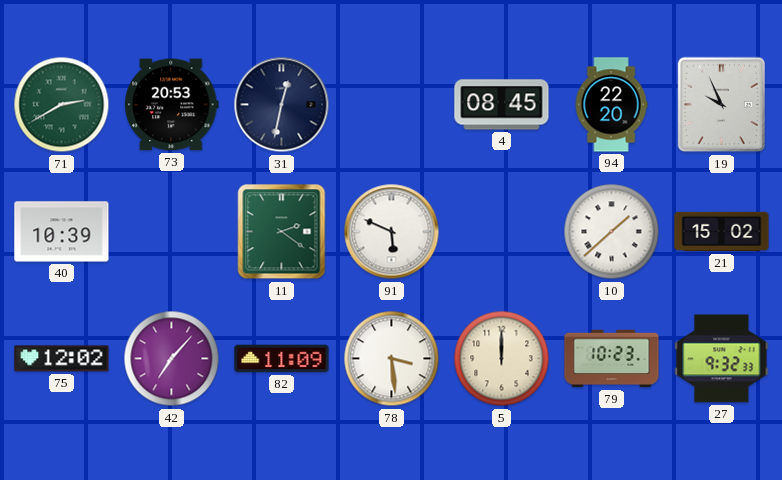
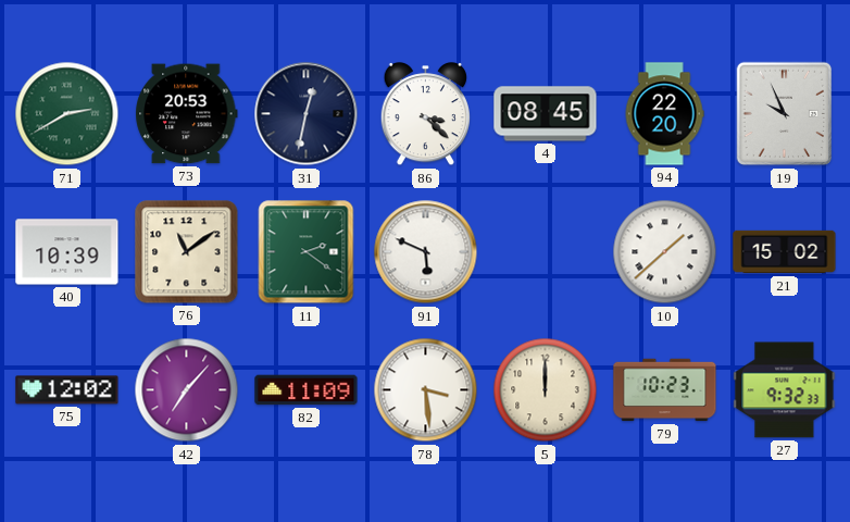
86: none -> 3:22
76: none -> 11:09
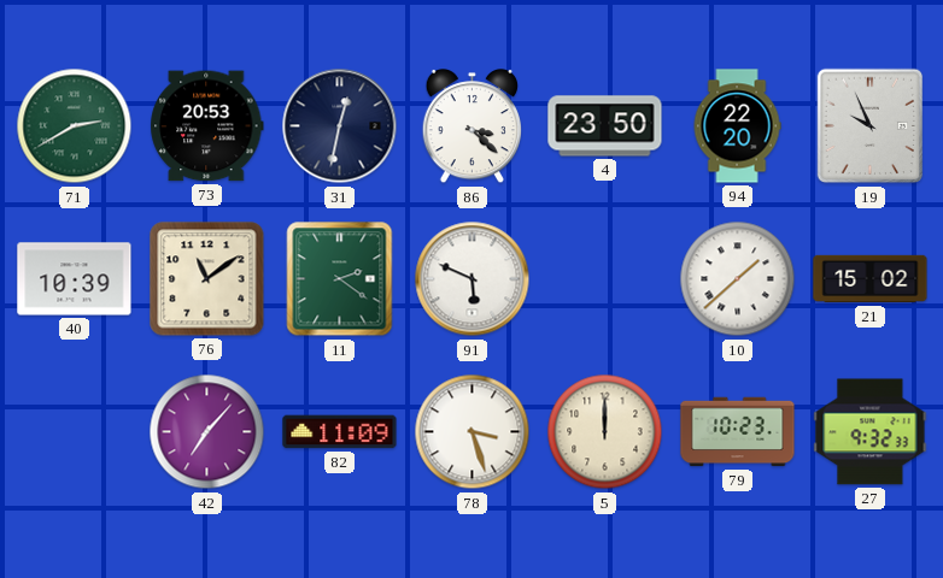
4: 08:45 -> 23:50
75: 12:02 -> none
78: 3:29 -> 3:27
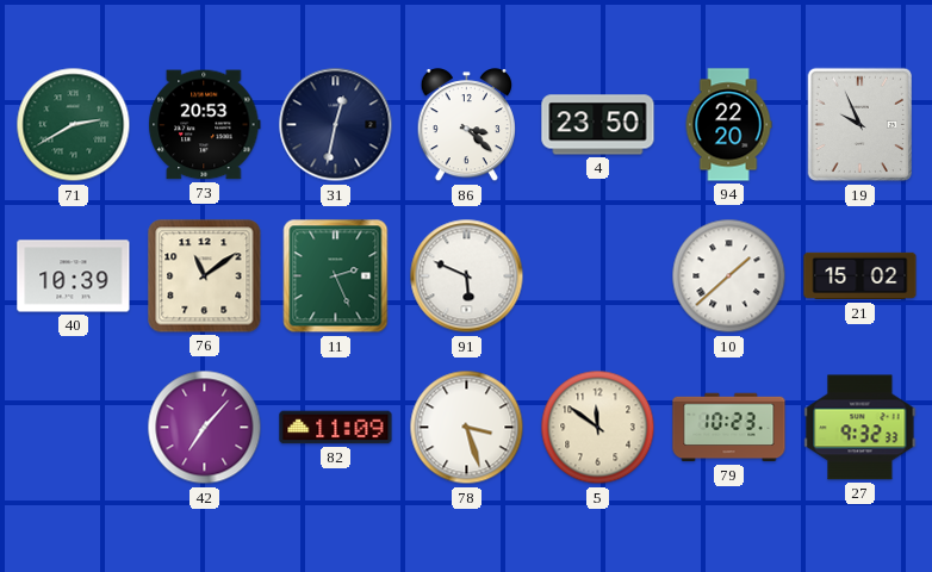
11: 2:21 -> 2:26
5: 12:00 -> 11:51
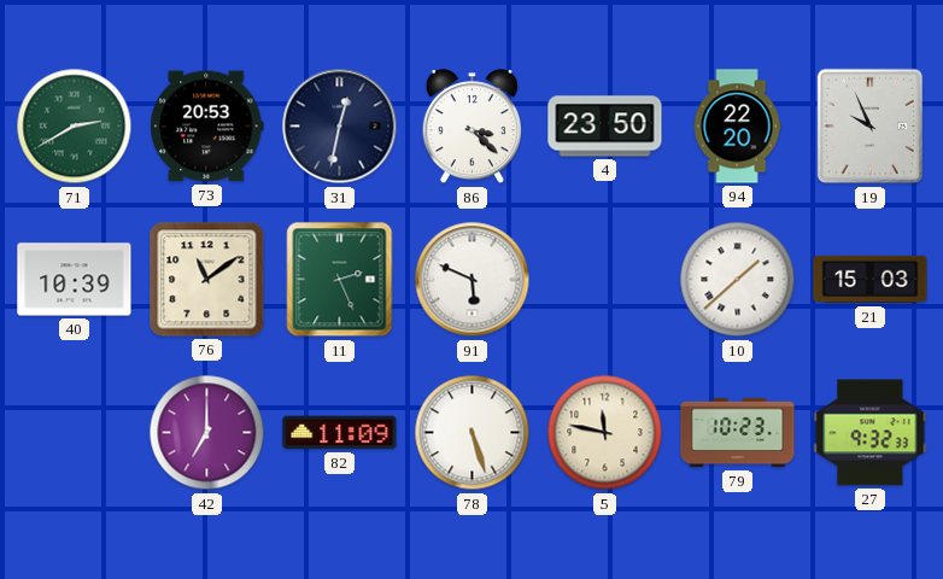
21: 15:02 -> 15:03
42: 7:07 -> 7:00
78: 3:27 -> 5:27
5: 11:51 -> 11:47
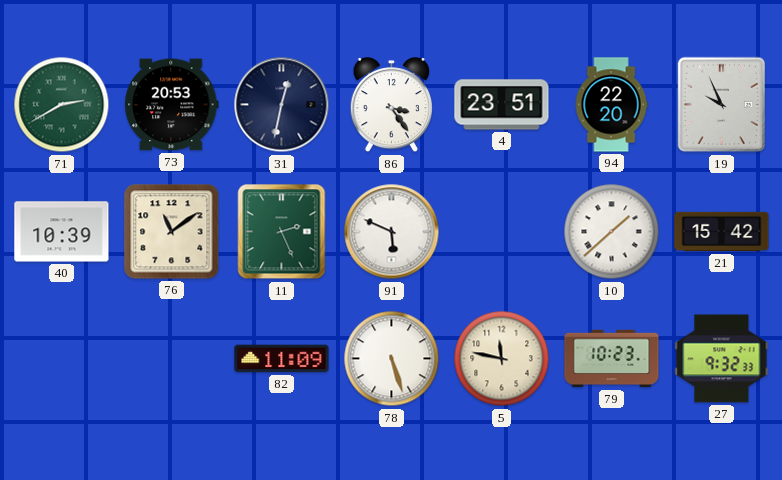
86: 3:22 -> 3:24
4: 23:50 -> 23:51
21: 15:03 -> 15:42
42: 7:00 -> none
